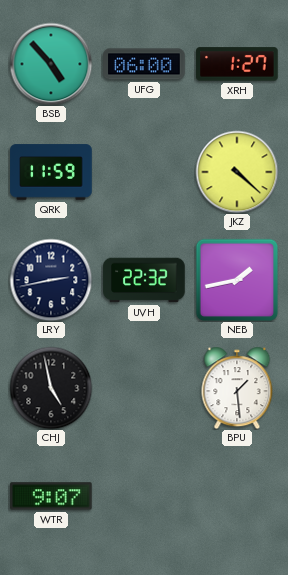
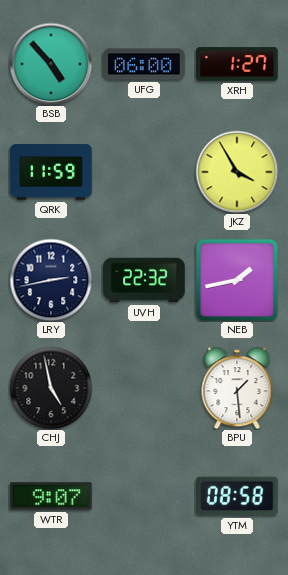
JKZ: 4:22 -> 3:55
YTM: none -> 08:58
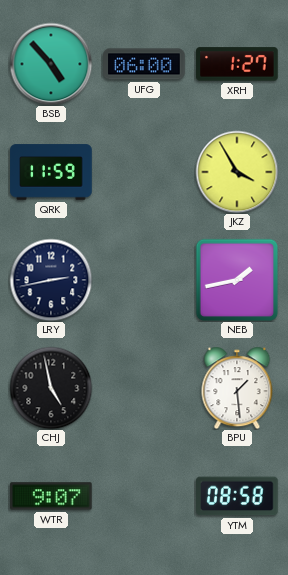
UVH: 22:32 -> none
